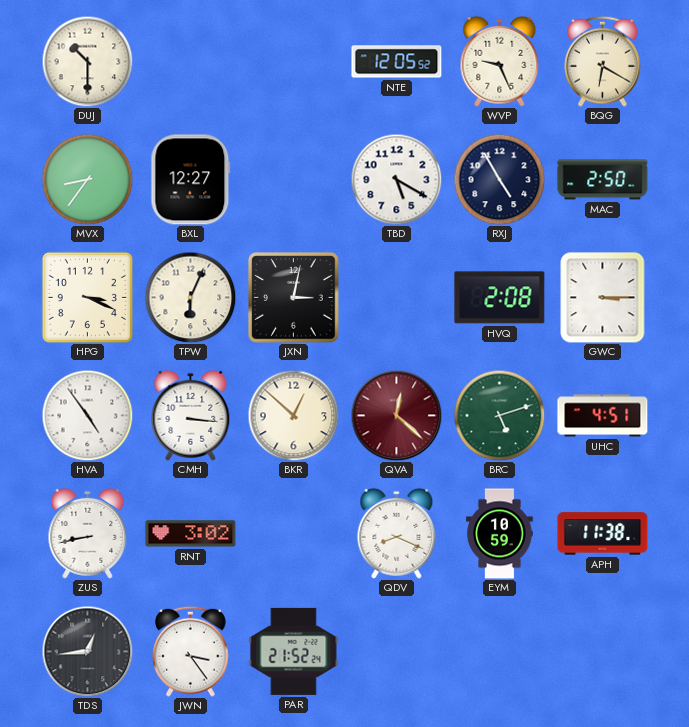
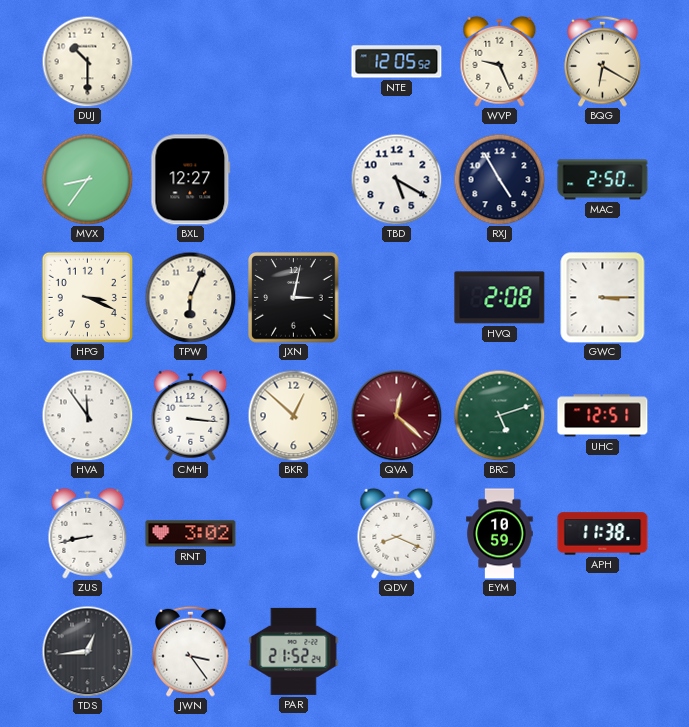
HVA: 4:54 -> 11:54
UHC: 4:51 -> 12:51
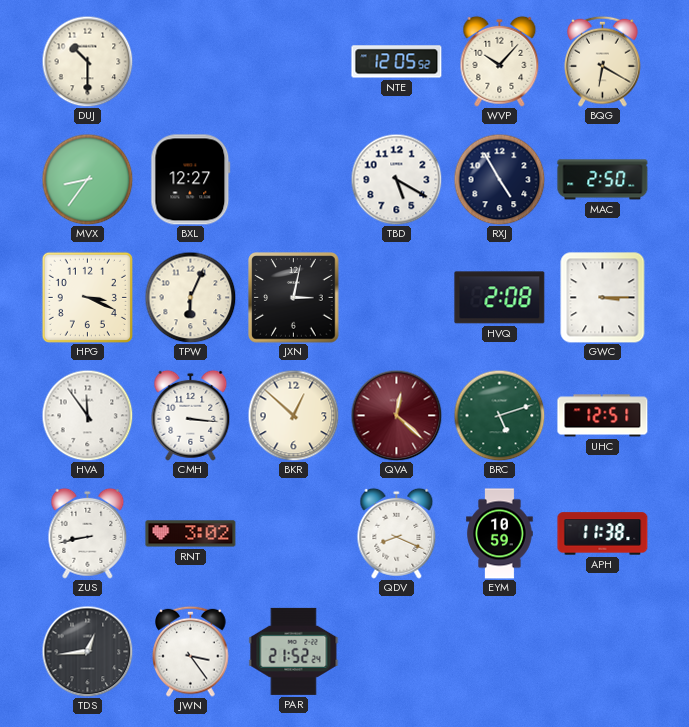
WVP: 9:26 -> 10:07
